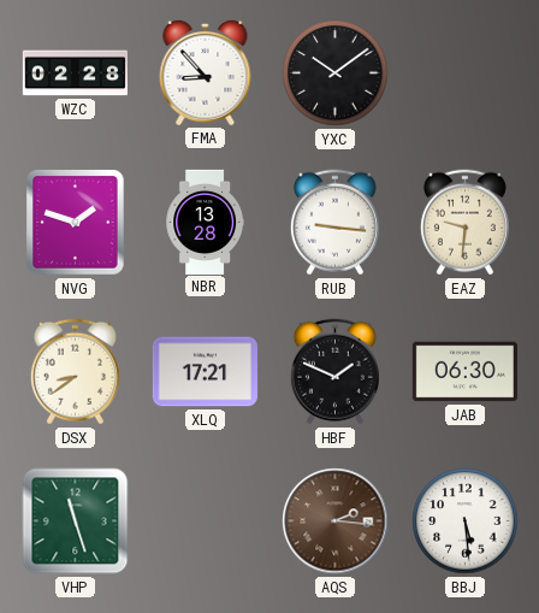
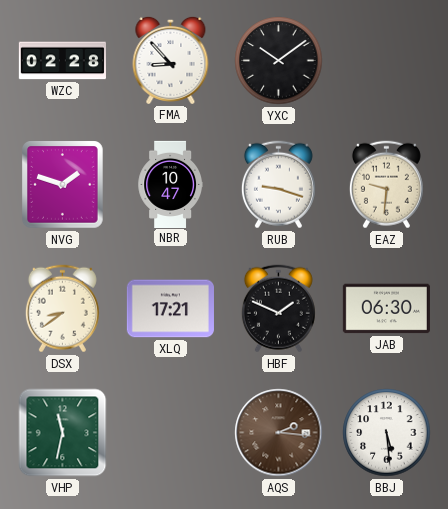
NBR: 13:28 -> 10:47
RUB: 9:16 -> 9:18
VHP: 11:27 -> 11:32
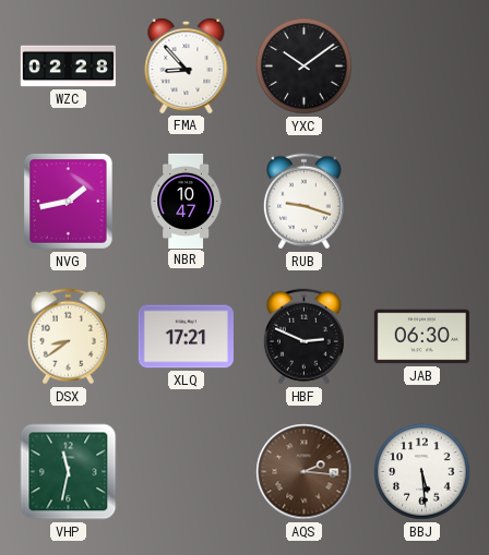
NVG: 1:48 -> 1:43
EAZ: 9:31 -> none
HBF: 1:49 -> 2:49
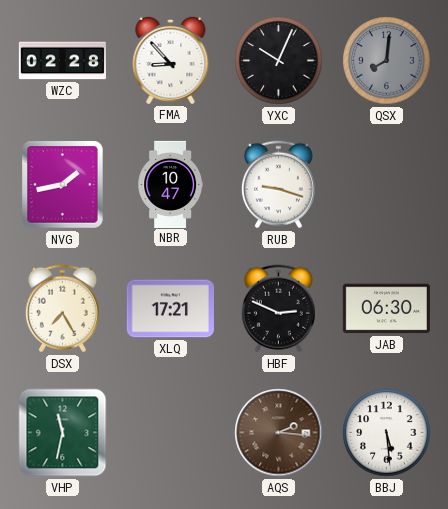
YXC: 10:09 -> 10:04
QSX: none -> 8:01
DSX: 8:39 -> 7:25
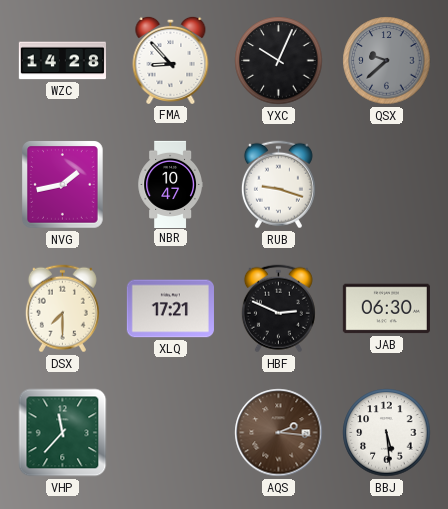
WZC: 02:28 -> 14:28
QSX: 8:01 -> 9:38
DSX: 7:25 -> 7:30
VHP: 11:32 -> 11:37
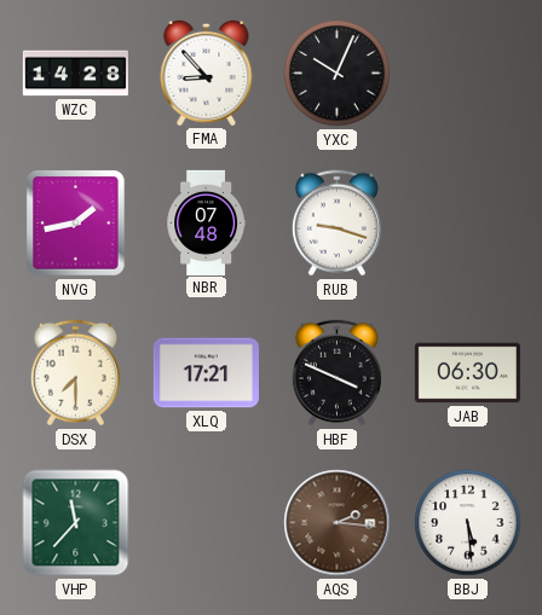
QSX: 9:38 -> none
NBR: 10:47 -> 07:48
HBF: 2:49 -> 3:49
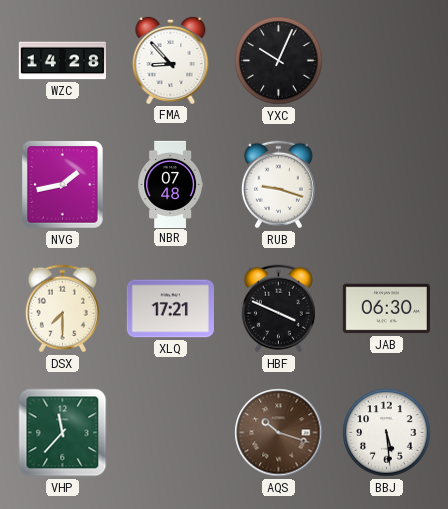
AQS: 2:16 -> 10:18
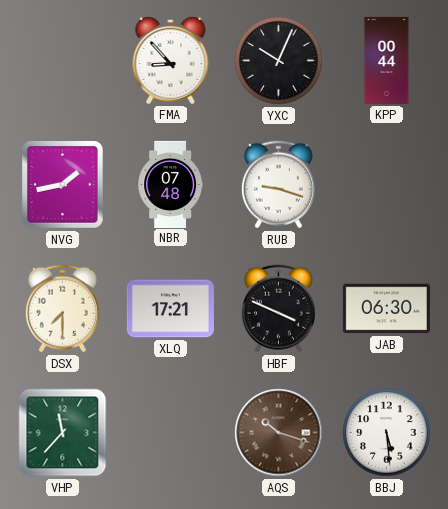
WZC: 14:28 -> none
KPP: none -> 00:44
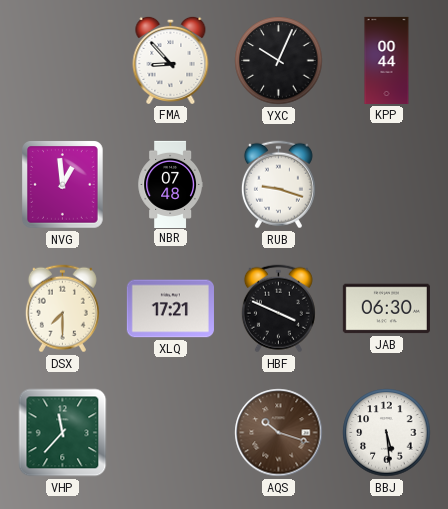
NVG: 1:43 -> 12:59
